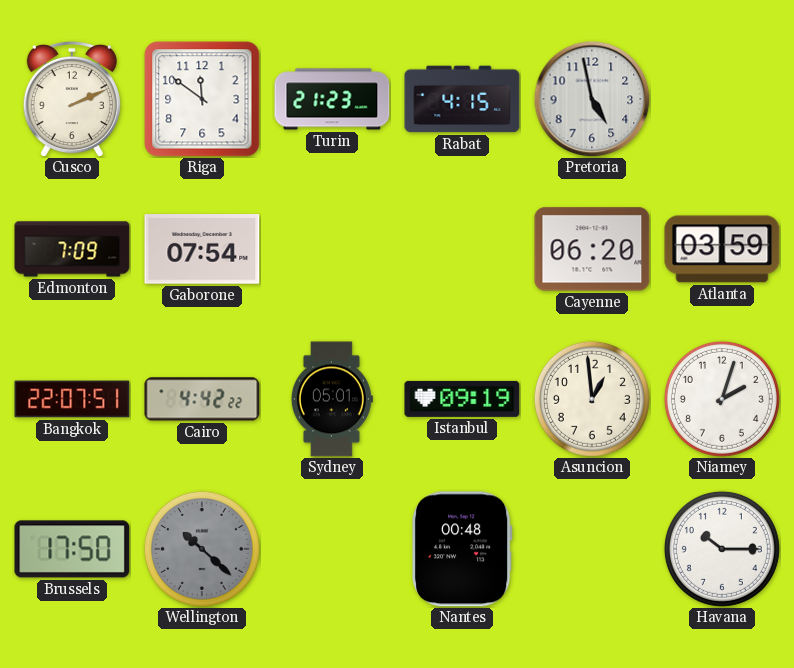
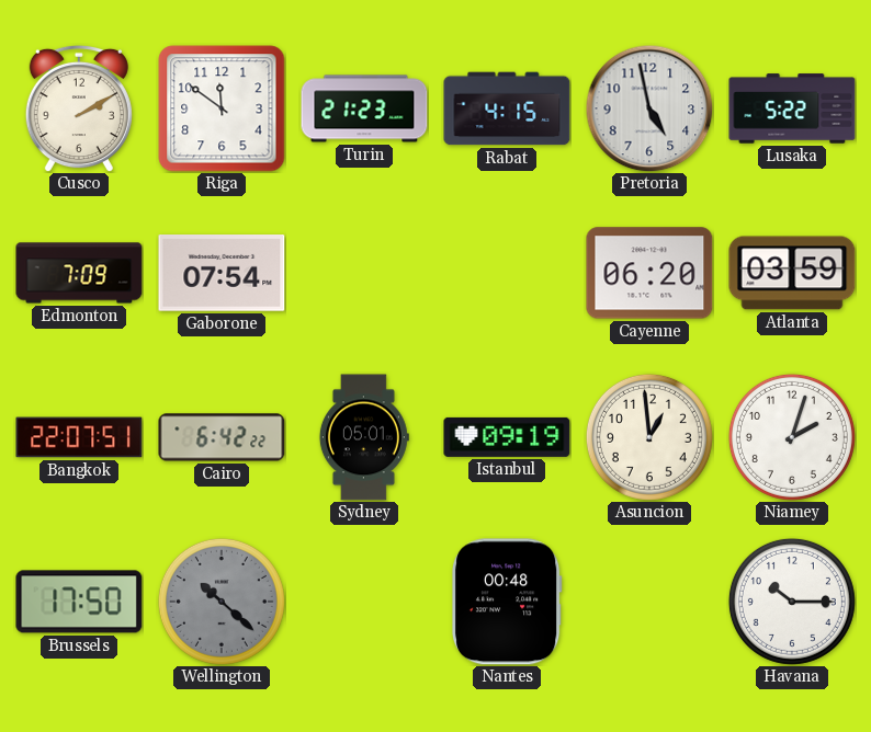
Cusco: 2:11 -> 2:10
Lusaka: none -> 5:22
Cairo: 4:42 -> 6:42
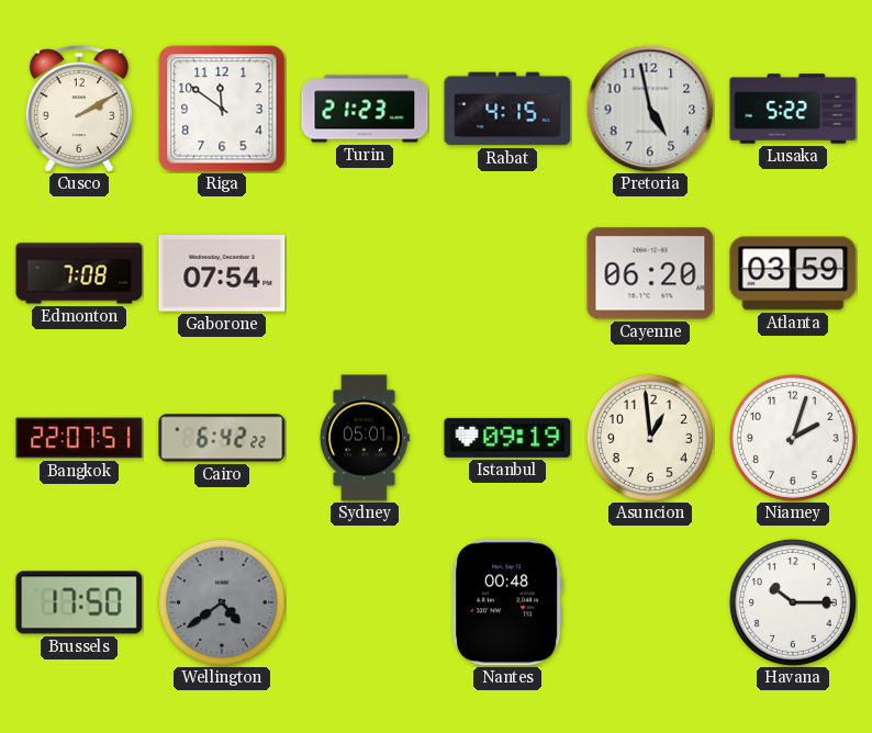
Edmonton: 7:09 -> 7:08
Wellington: 10:22 -> 4:39
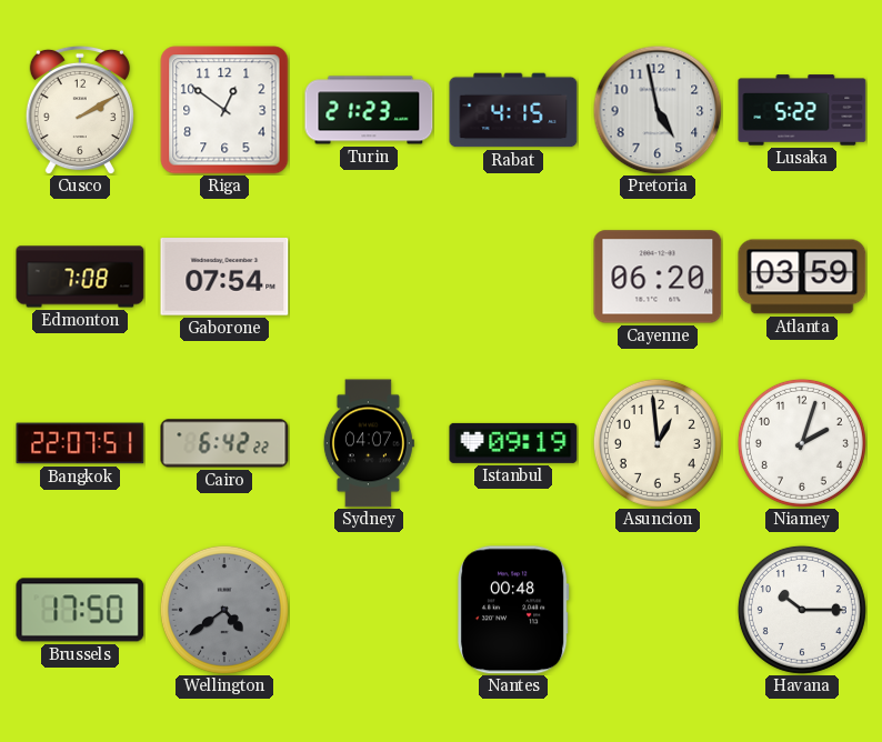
Riga: 11:51 -> 12:51
Sydney: 05:01 -> 04:07
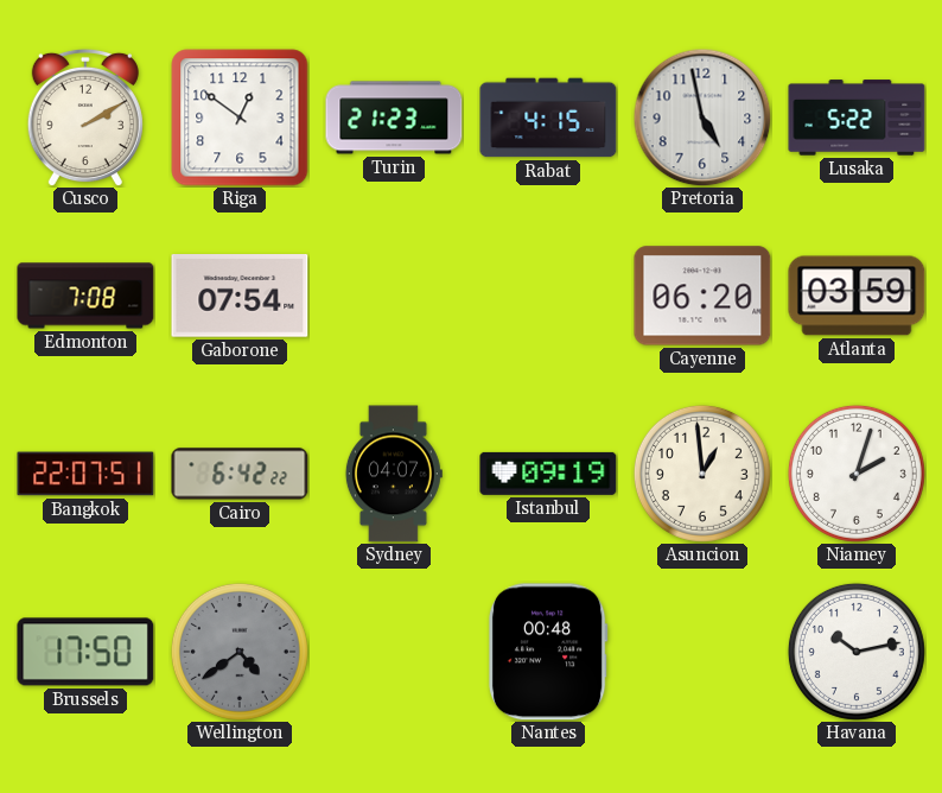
Havana: 10:15 -> 10:13
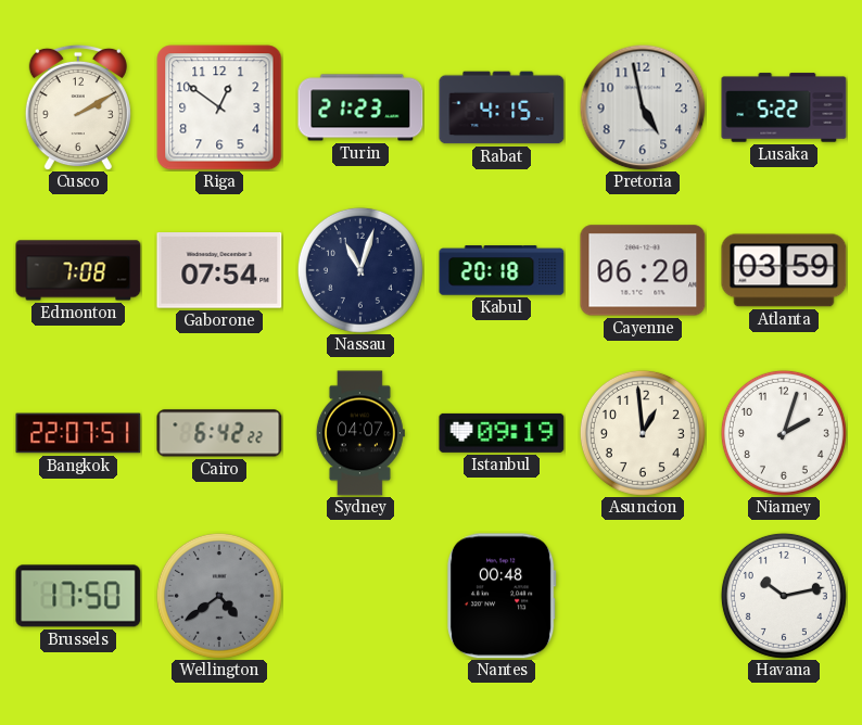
Nassau: none -> 11:03
Kabul: none -> 20:18
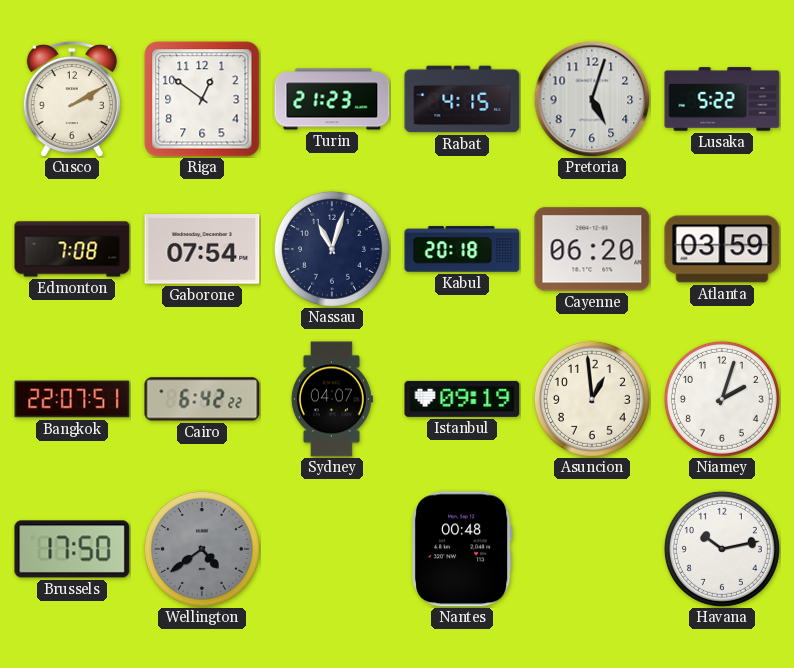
Pretoria: 4:58 -> 5:03
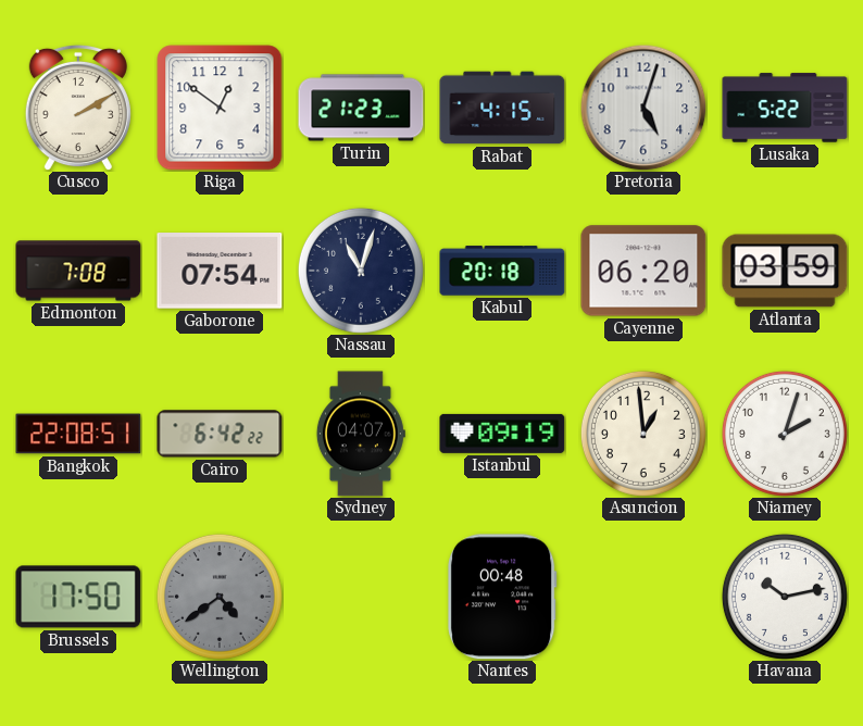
Bangkok: 22:07 -> 22:08
